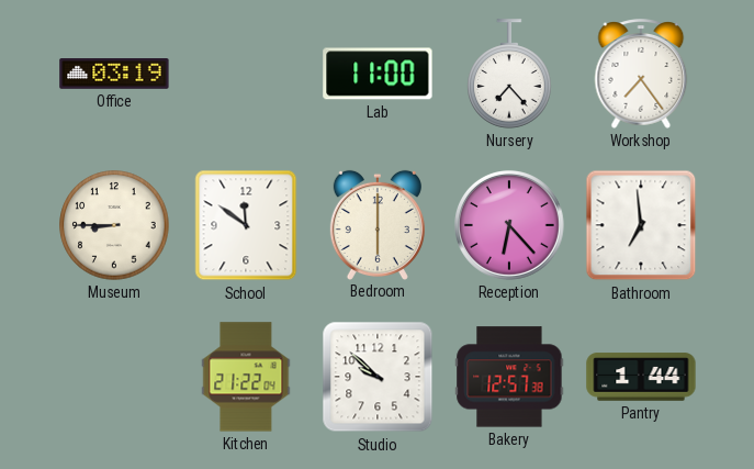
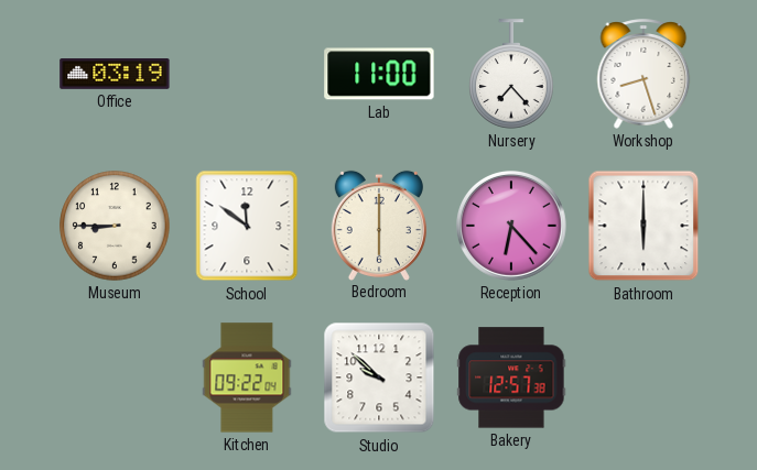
Workshop: 7:24 -> 8:27
Bathroom: 6:59 -> 6:00
Kitchen: 21:22 -> 09:22
Pantry: 1:44 -> none
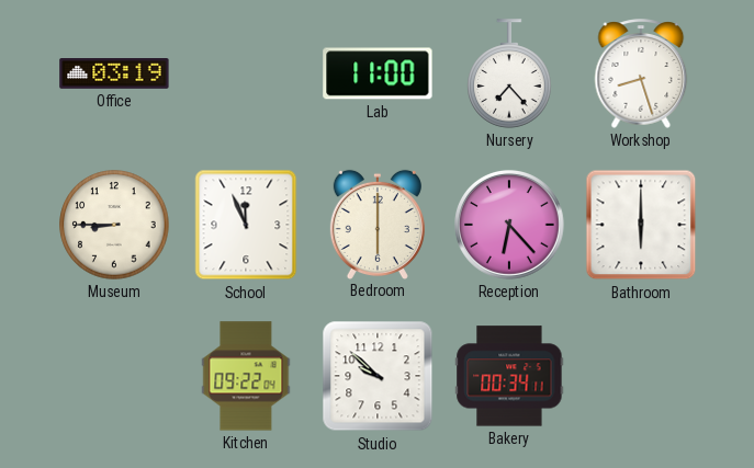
School: 11:51 -> 11:56
Bakery: 12:57 -> 00:34
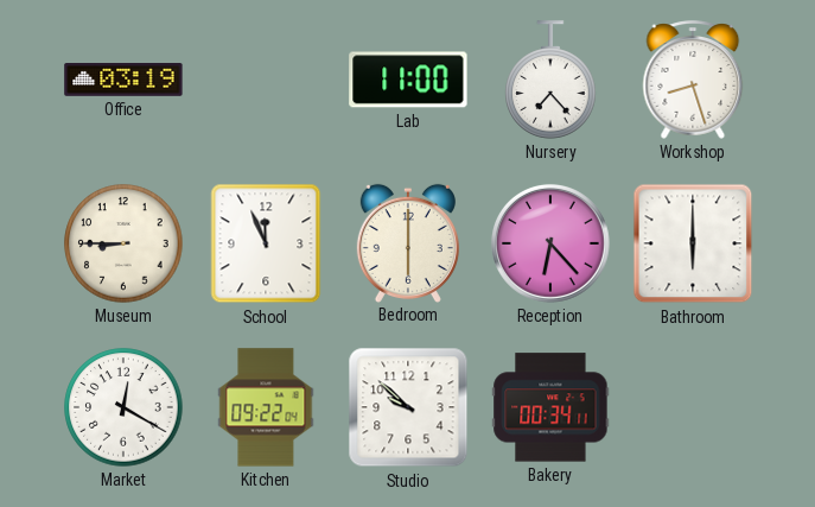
Market: none -> 12:20
